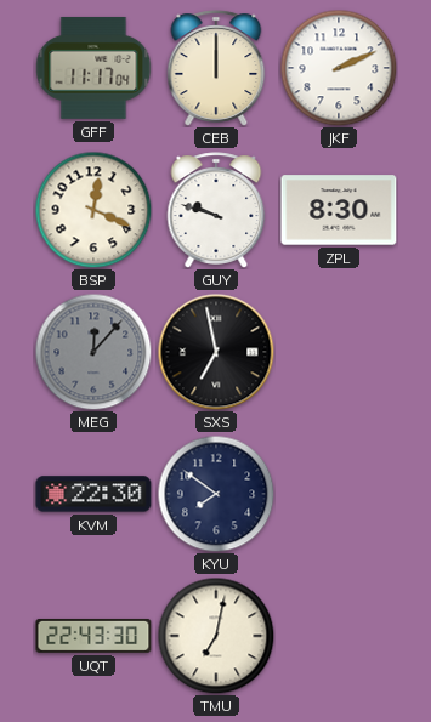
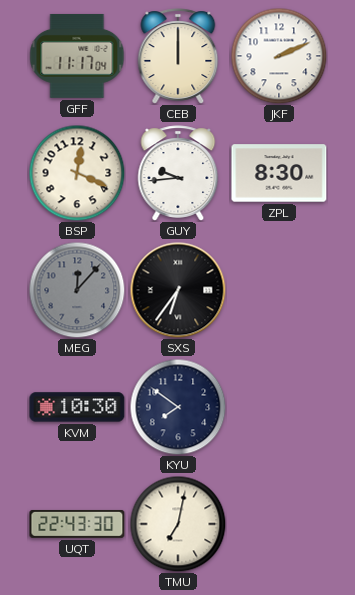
GUY: 9:48 -> 9:44
SXS: 6:58 -> 6:36
KVM: 22:30 -> 10:30
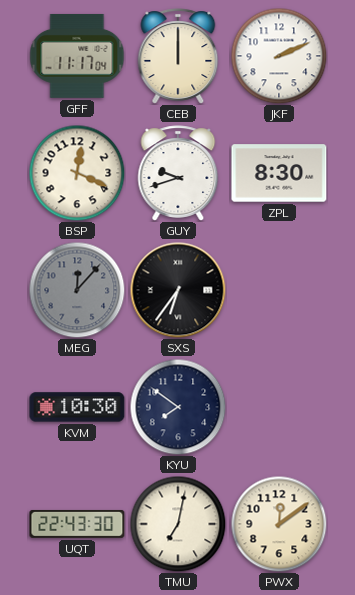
GUY: 9:44 -> 9:42
PWX: none -> 12:09
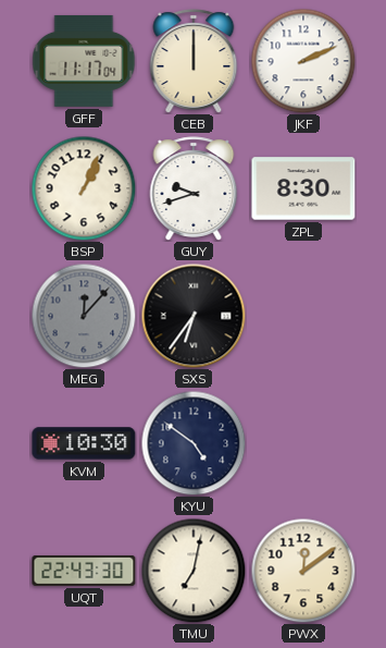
BSP: 12:19 -> 1:04
KYU: 7:51 -> 4:51
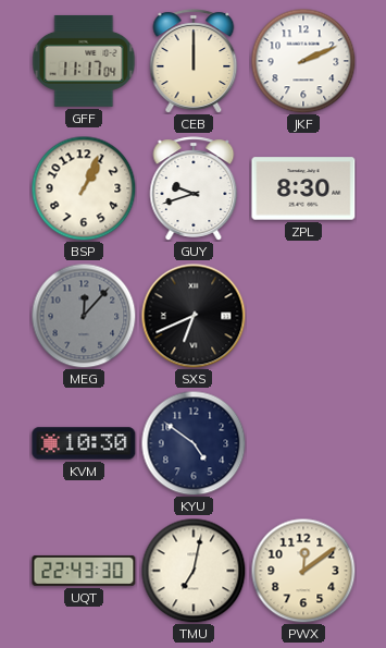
SXS: 6:36 -> 6:41
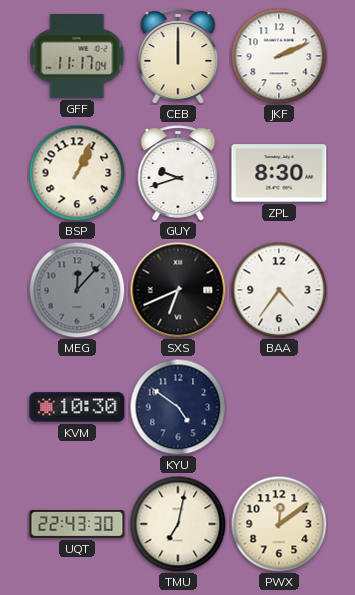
BAA: none -> 4:36
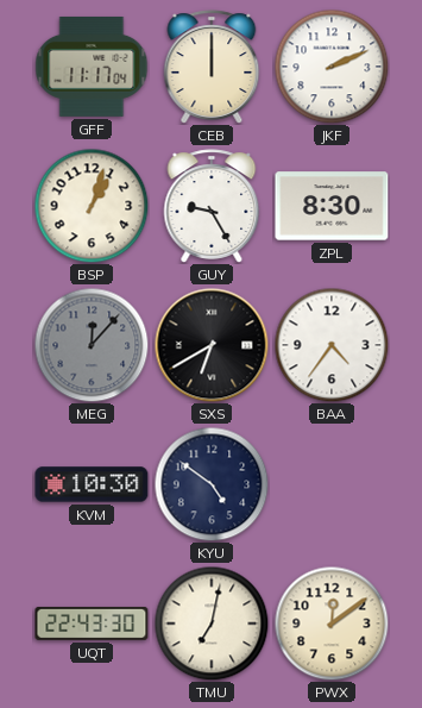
BSP: 1:04 -> 1:03
GUY: 9:42 -> 9:25
SXS: 6:41 -> 6:40
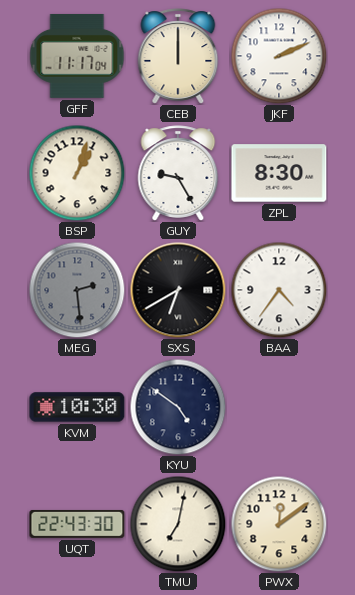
MEG: 12:07 -> 2:29
